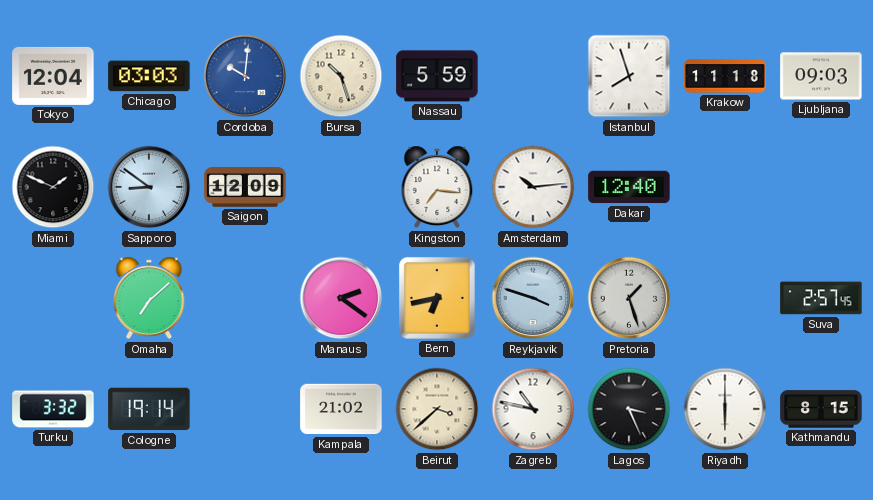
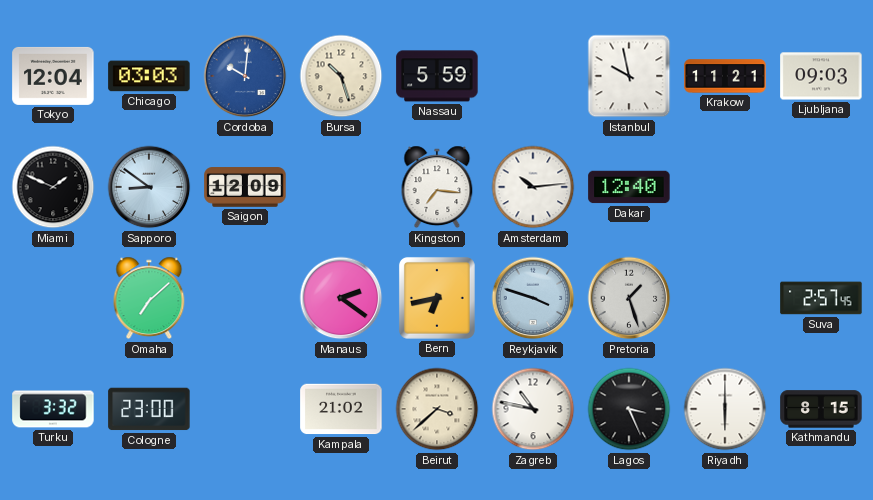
Istanbul: 7:57 -> 9:58
Krakow: 11:18 -> 11:21
Cologne: 19:14 -> 23:00
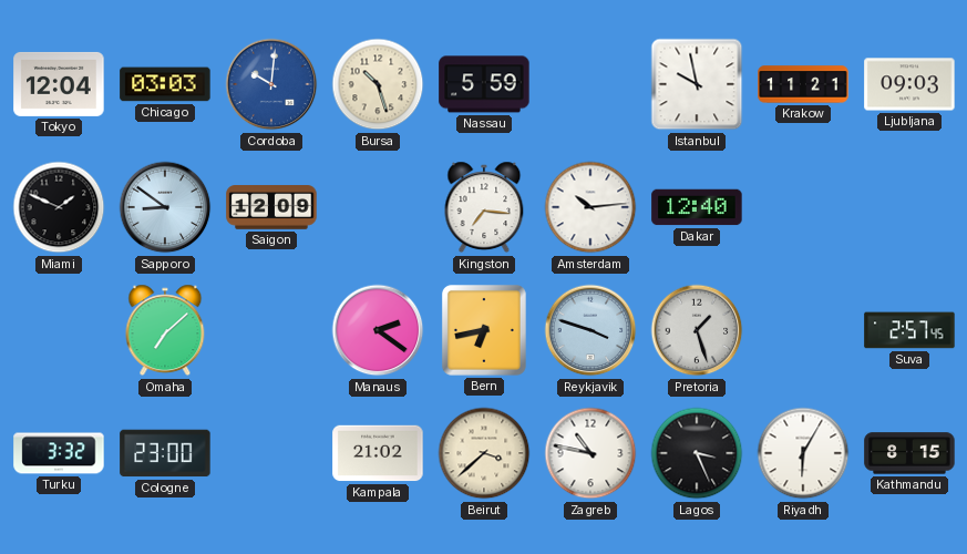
Riyadh: 6:00 -> 6:05
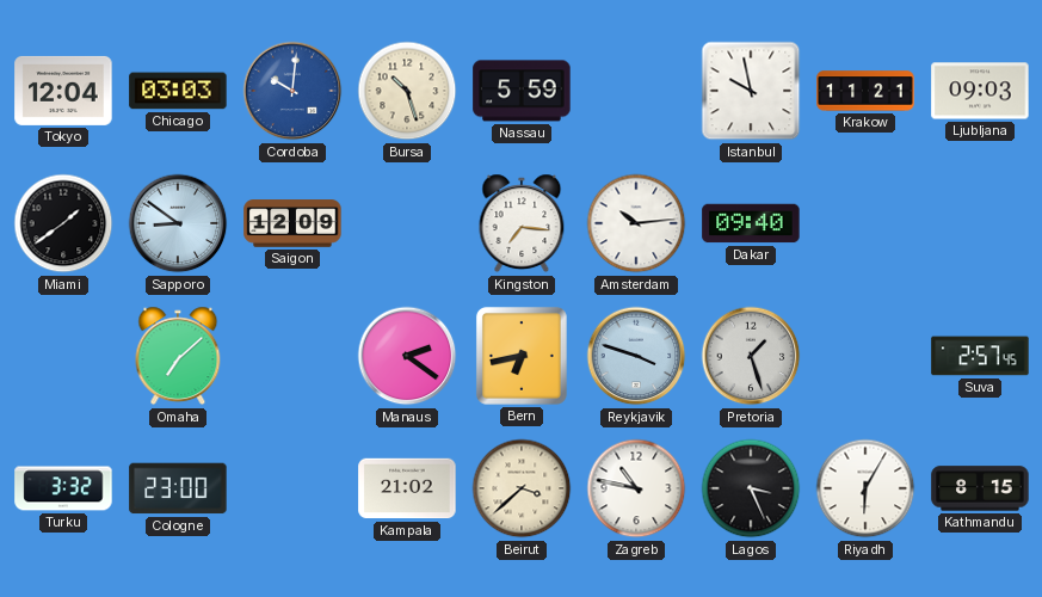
Miami: 1:49 -> 1:39
Dakar: 12:40 -> 09:40
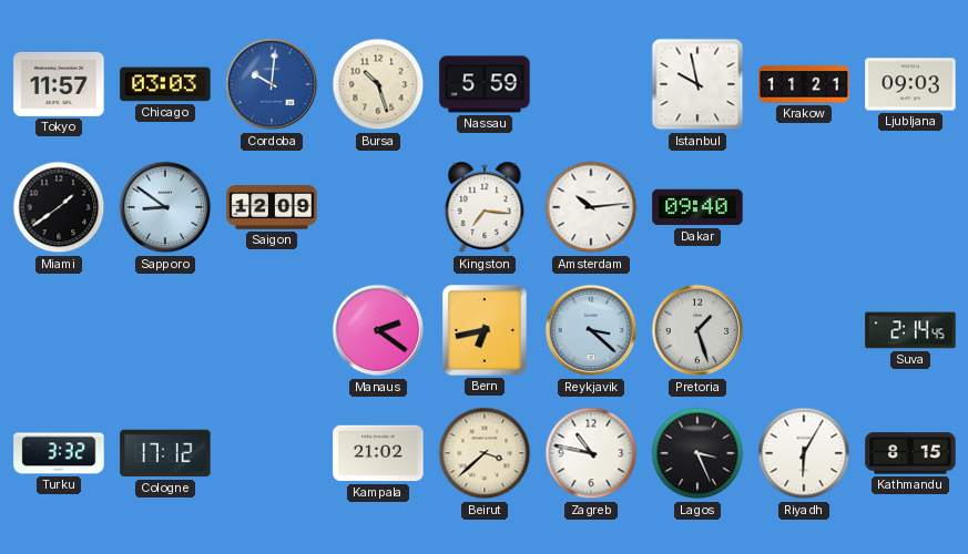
Tokyo: 12:04 -> 11:57
Omaha: 7:08 -> none
Reykjavik: 3:48 -> 3:22
Suva: 2:57 -> 2:14
Cologne: 23:00 -> 17:12
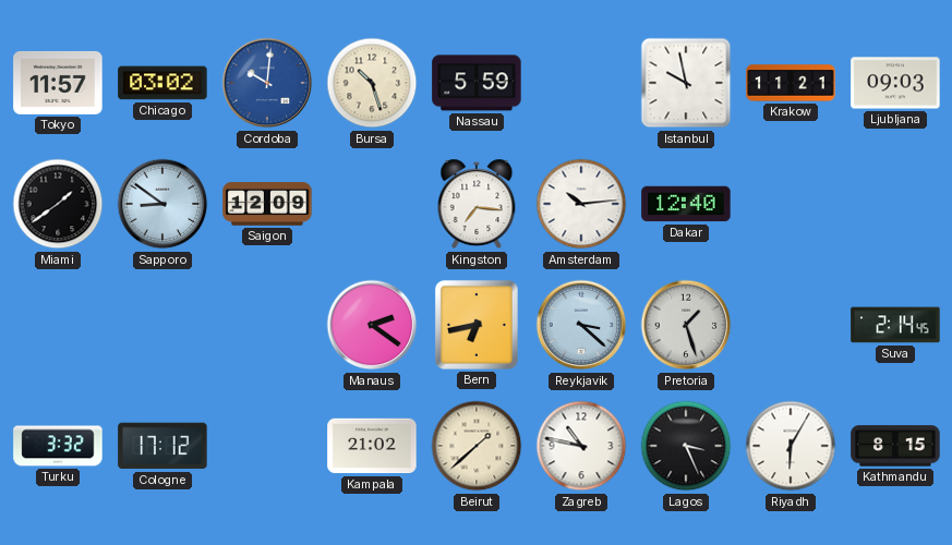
Chicago: 03:03 -> 03:02
Dakar: 09:40 -> 12:40
Beirut: 3:38 -> 1:38
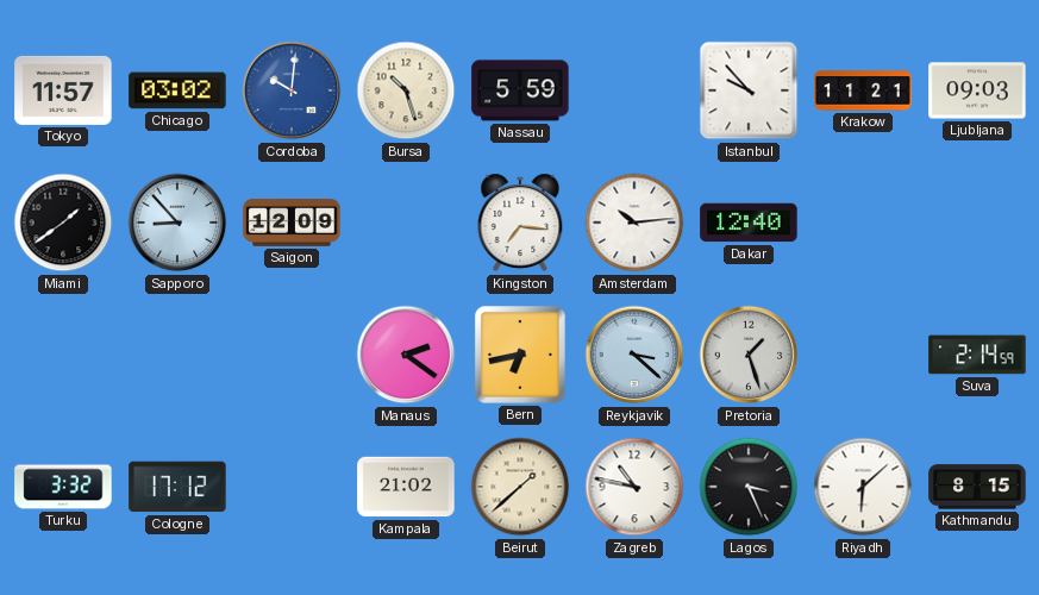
Istanbul: 9:58 -> 9:53
Sapporo: 8:51 -> 8:53
Suva: 2:14:45 -> 2:14:59
Riyadh: 6:05 -> 6:08
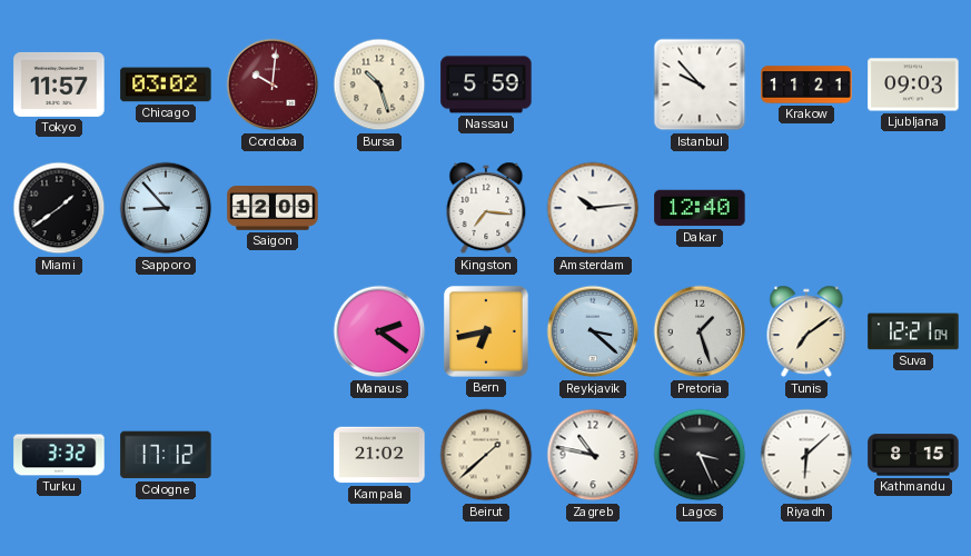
Cordoba dial: blue -> burgundy
Tunis: none -> 7:09
Suva: 2:14 -> 12:21
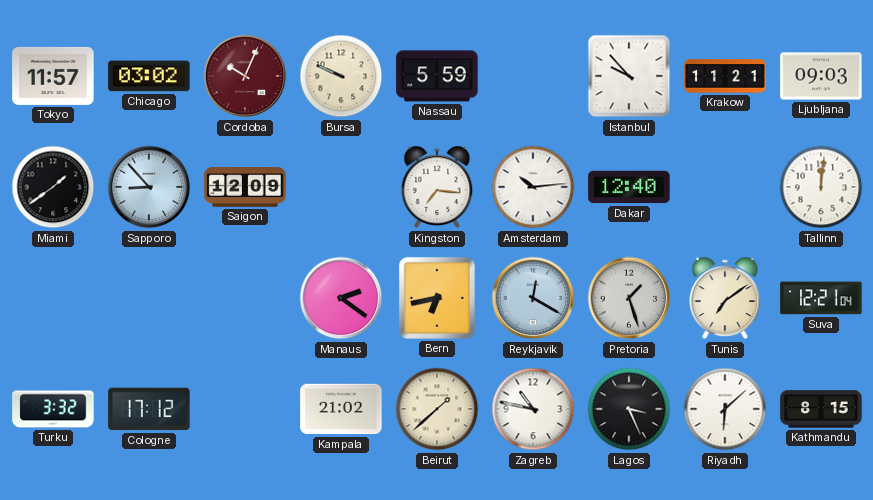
Cordoba: 10:01 -> 10:04
Bursa: 10:27 -> 9:49
Tallinn: none -> 12:01
Reykjavik: 3:22 -> 12:20
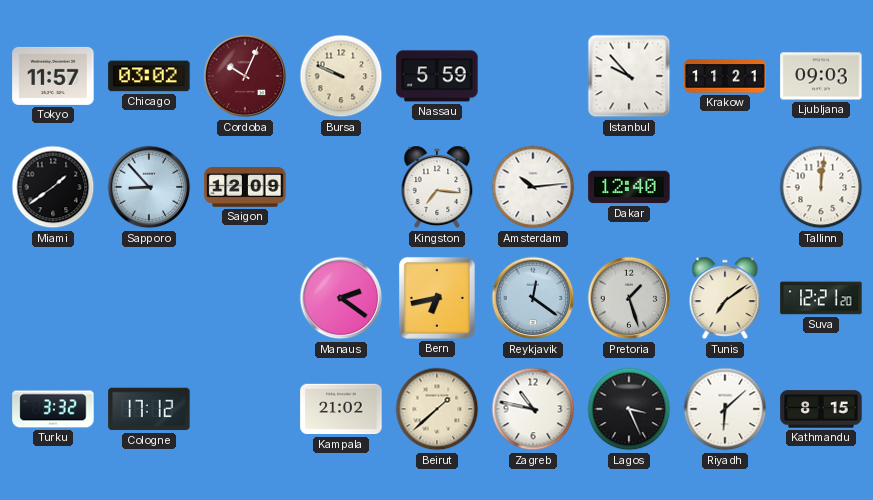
Reykjavik: 12:20 -> 12:21
Suva: 12:21:04 -> 12:21:20
